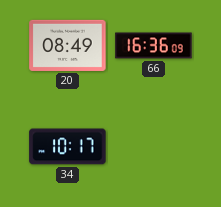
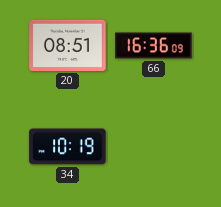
20: 08:49 -> 08:51
34: 10:17 -> 10:19
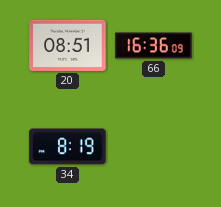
34: 10:19 -> 8:19
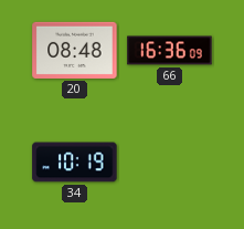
20: 08:51 -> 08:48
34: 8:19 -> 10:19
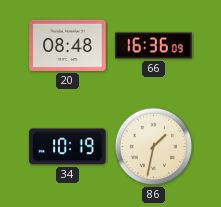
86: none -> 1:32
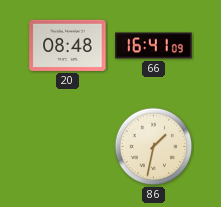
66: 16:36 -> 16:41
34: 10:19 -> none
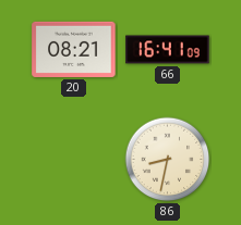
20: 08:48 -> 08:21
86: 1:32 -> 8:32
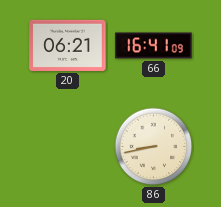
20: 08:21 -> 06:21
86: 8:32 -> 8:43
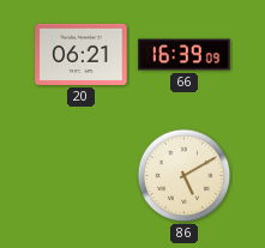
66: 16:41 -> 16:39
86: 8:43 -> 5:10
